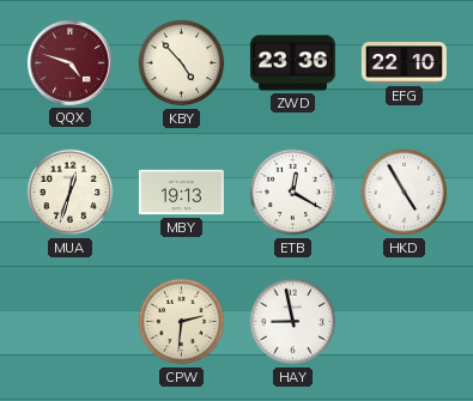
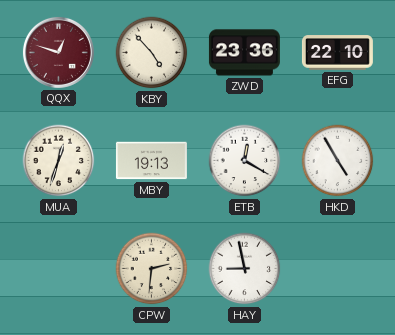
QQX: 4:48 -> 12:48
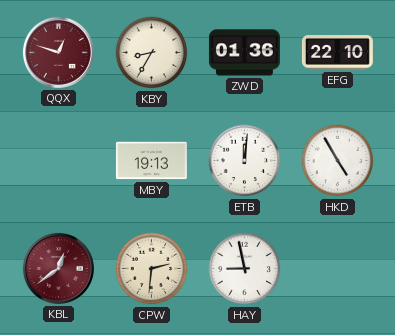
KBY: 4:53 -> 8:35
ZWD: 23:36 -> 01:36
MUA: 12:33 -> none
ETB: 12:20 -> 12:01
KBL: none -> 12:39
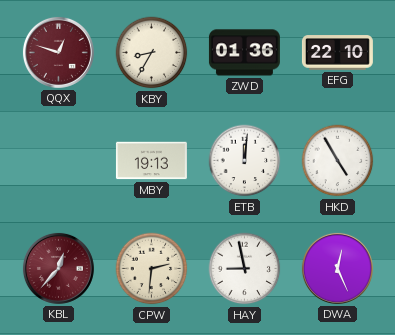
KBL: 12:39 -> 12:37
DWA: none -> 12:26
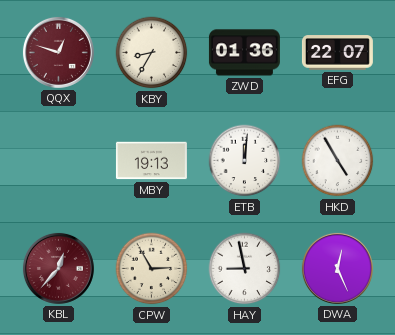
EFG: 22:10 -> 22:07
CPW: 2:31 -> 2:55
